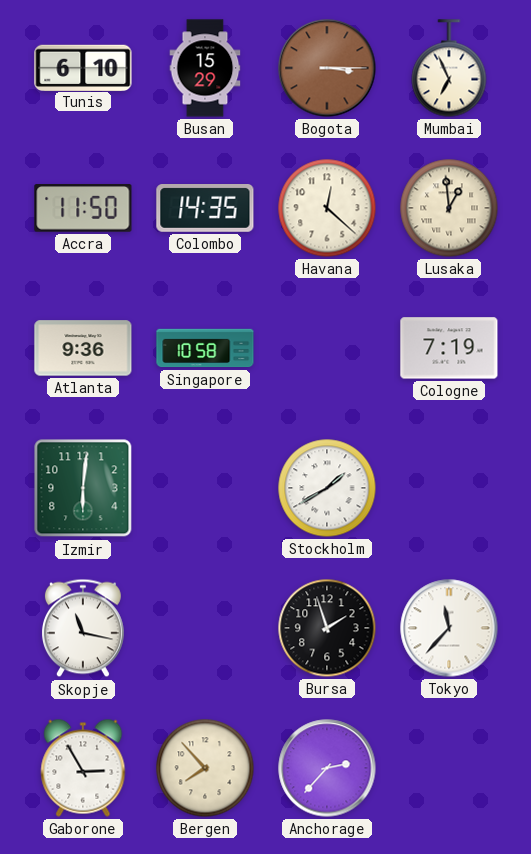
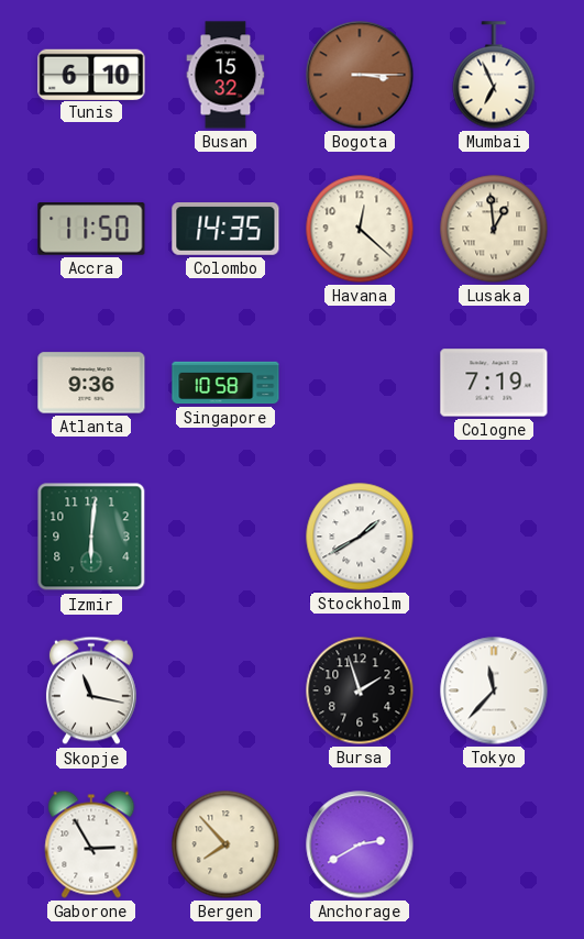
Busan: 15:29 -> 15:32
Anchorage: 2:37 -> 2:40
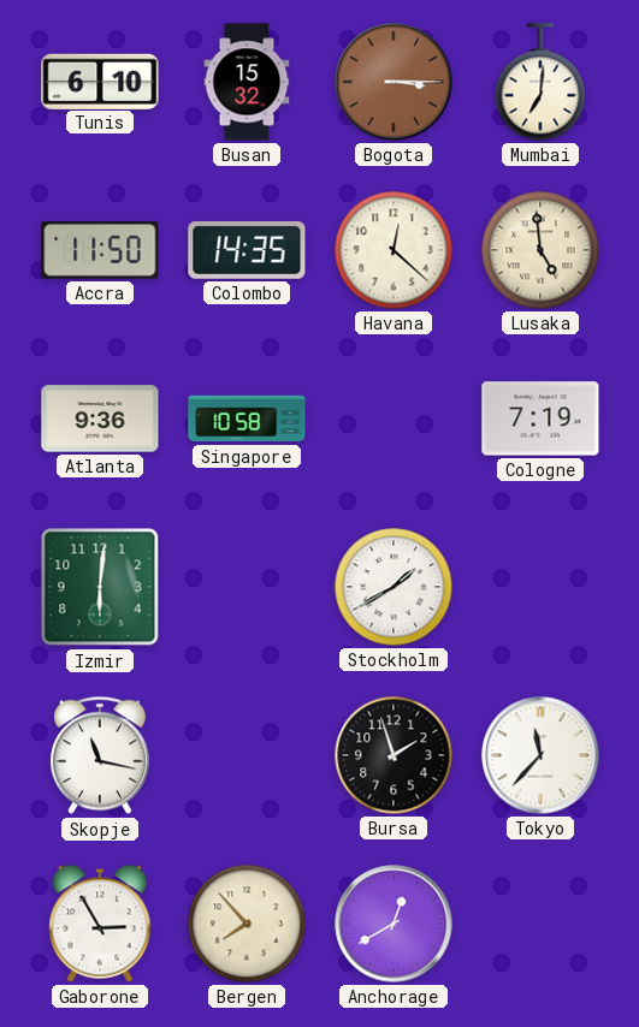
Mumbai: 6:56 -> 7:01
Lusaka: 12:59 -> 4:59
Anchorage: 2:40 -> 12:40
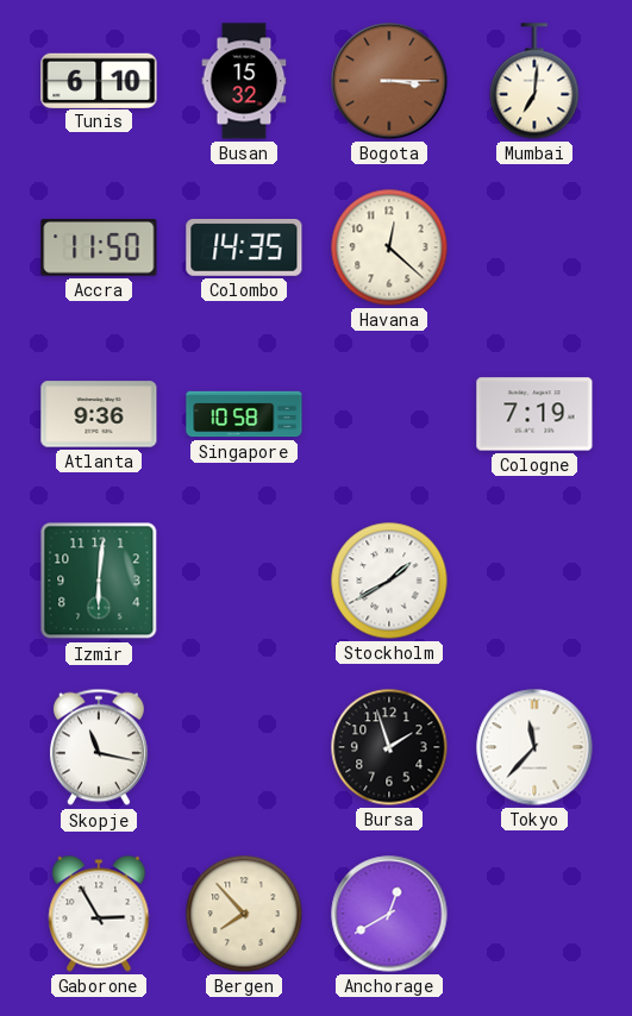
Lusaka: 4:59 -> none
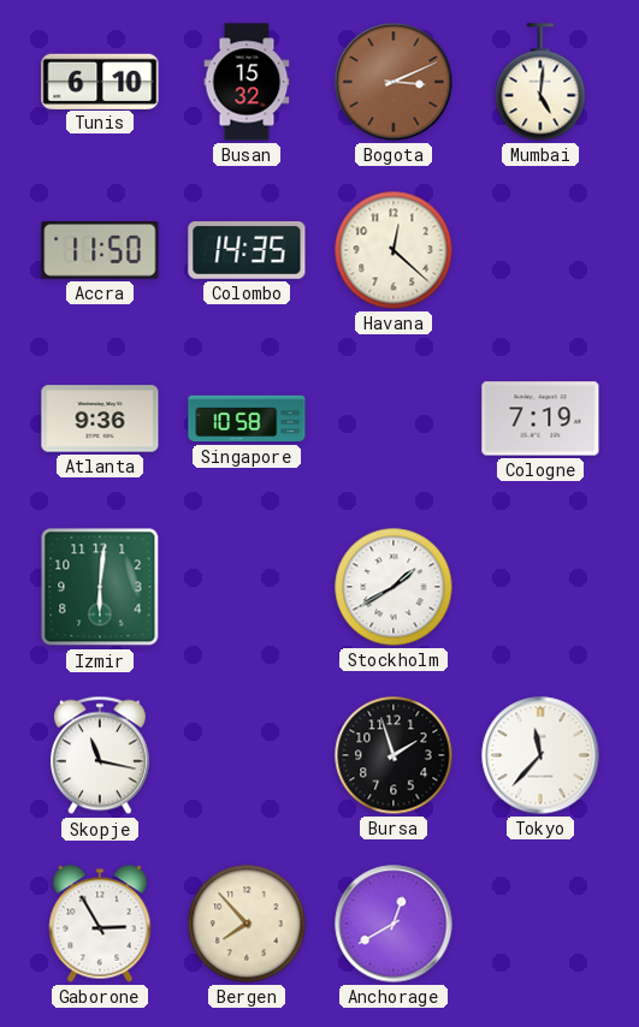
Bogota: 3:15 -> 3:11
Mumbai: 7:01 -> 5:01
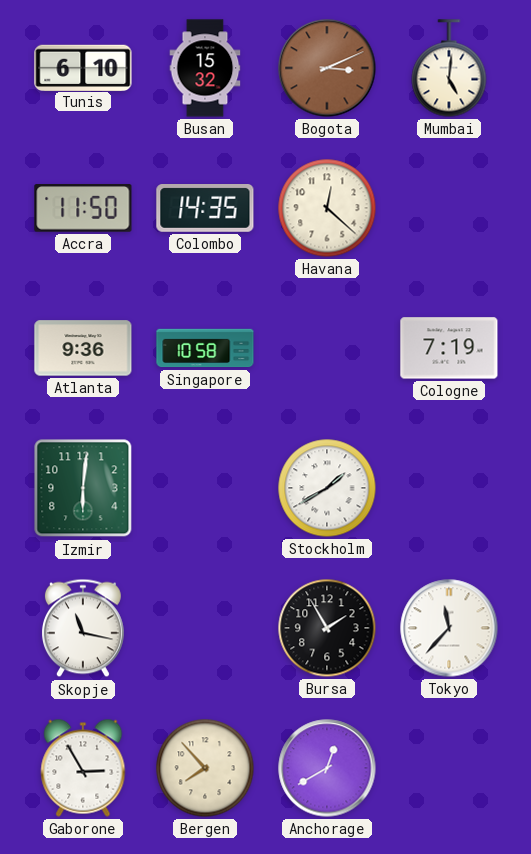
Bursa: 1:57 -> 1:55
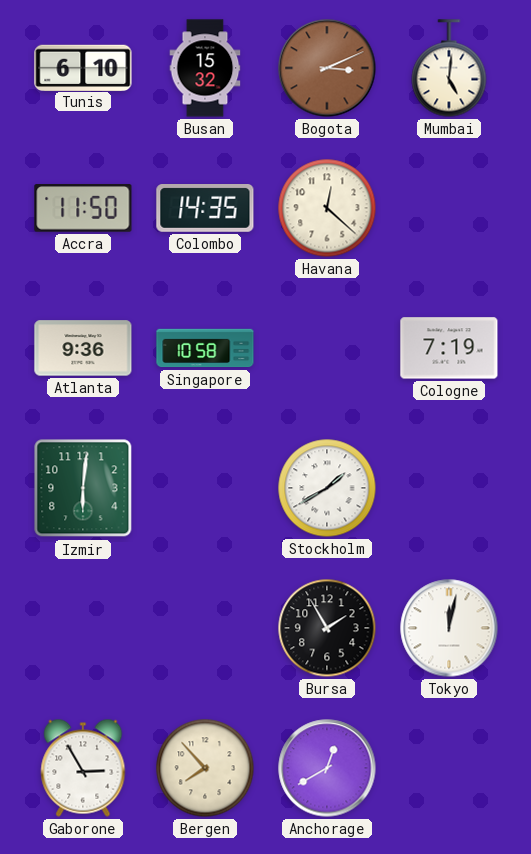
Skopje: 11:17 -> none
Tokyo: 11:37 -> 12:02
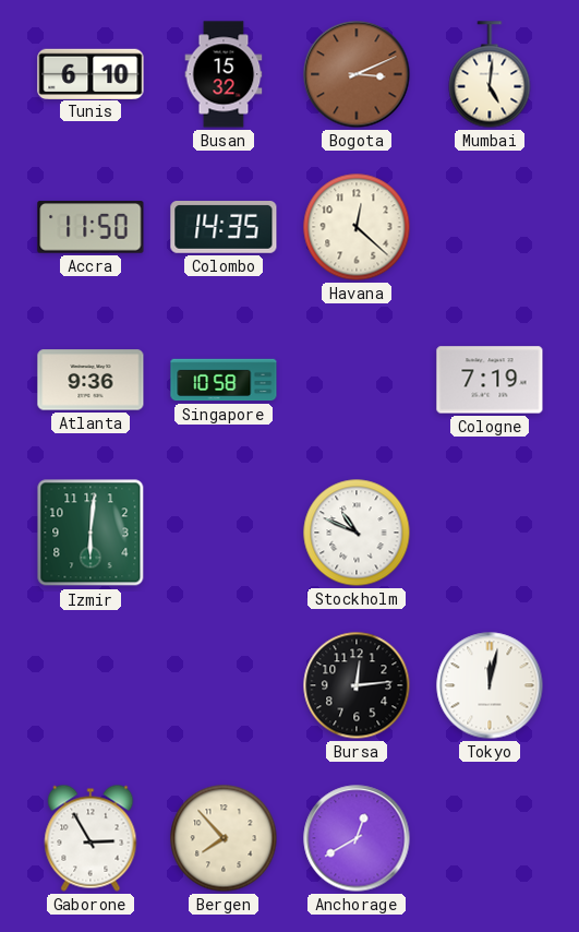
Stockholm: 1:40 -> 10:49
Bursa: 1:55 -> 12:14
